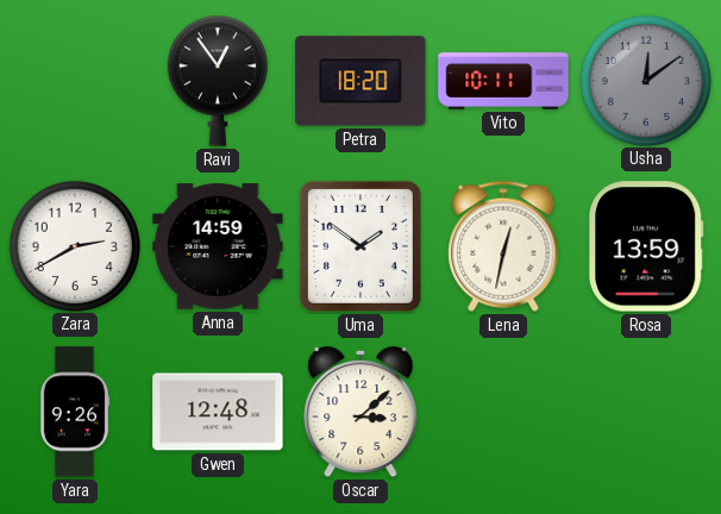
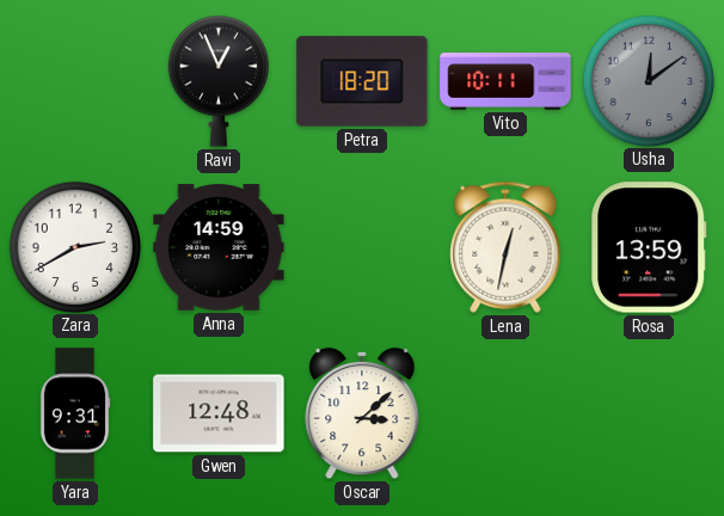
Ravi: 12:54 -> 12:56
Uma: 1:51 -> none
Yara: 9:26 -> 9:31
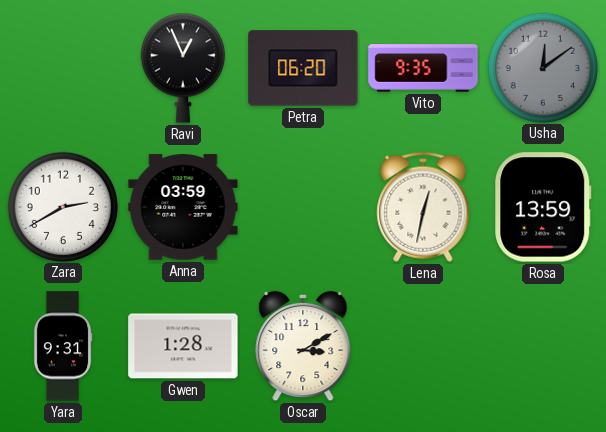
Petra: 18:20 -> 06:20
Vito: 10:11 -> 9:35
Anna: 14:59 -> 03:59
Gwen: 12:48 -> 1:28
Oscar: 3:08 -> 3:10
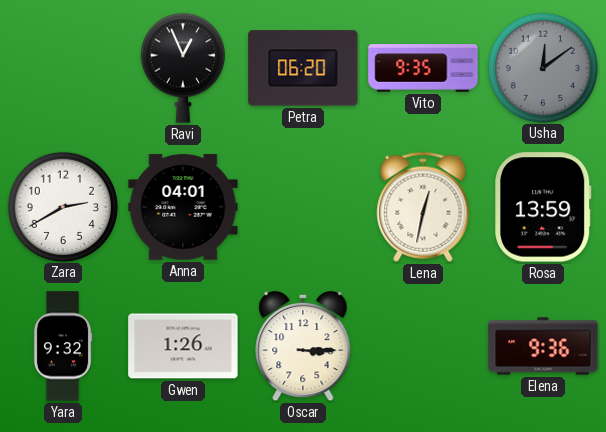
Anna: 03:59 -> 04:01
Yara: 9:31 -> 9:32
Gwen: 1:28 -> 1:26
Oscar: 3:10 -> 3:15
Elena: none -> 9:36
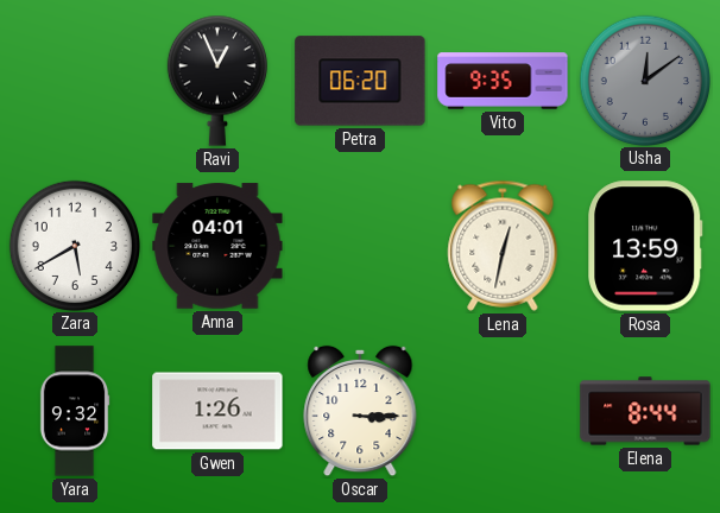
Zara: 2:40 -> 5:40
Elena: 9:36 -> 8:44
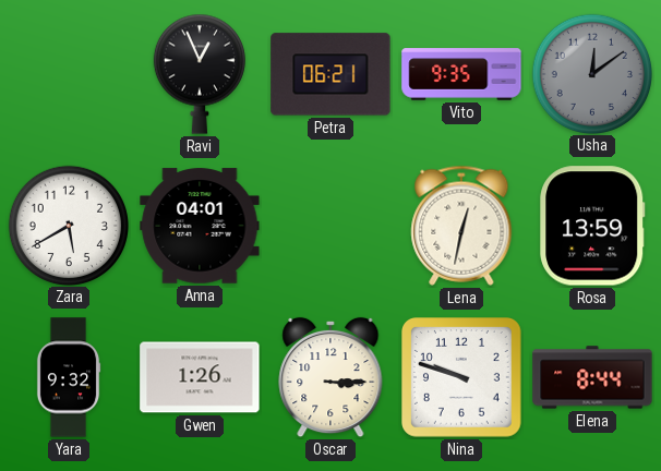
Petra: 06:20 -> 06:21
Nina: none -> 9:48
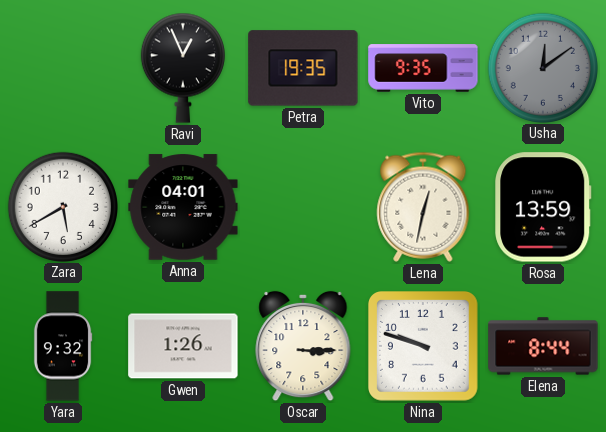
Petra: 06:21 -> 19:35
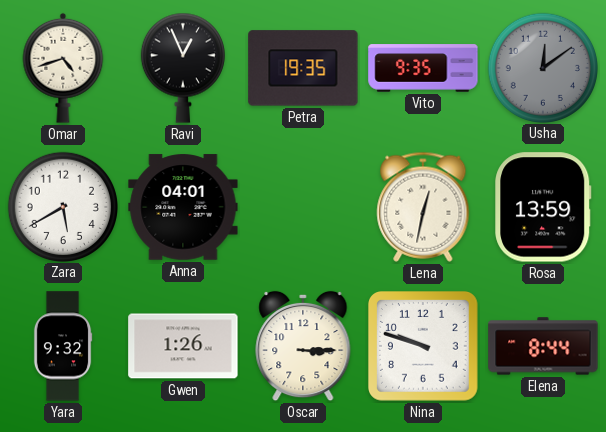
Omar: none -> 4:42
